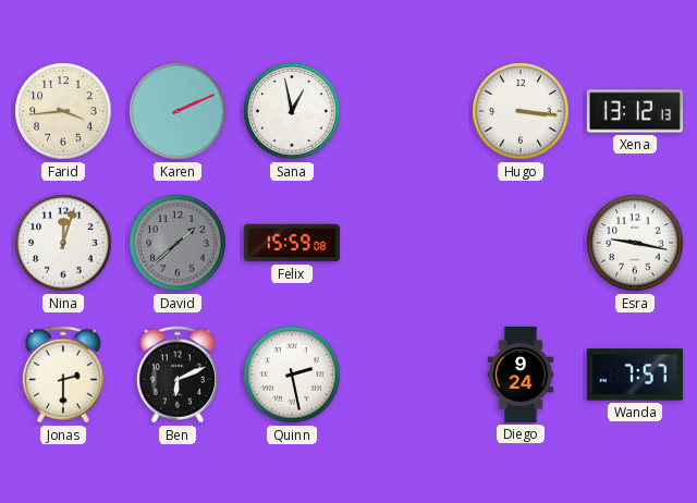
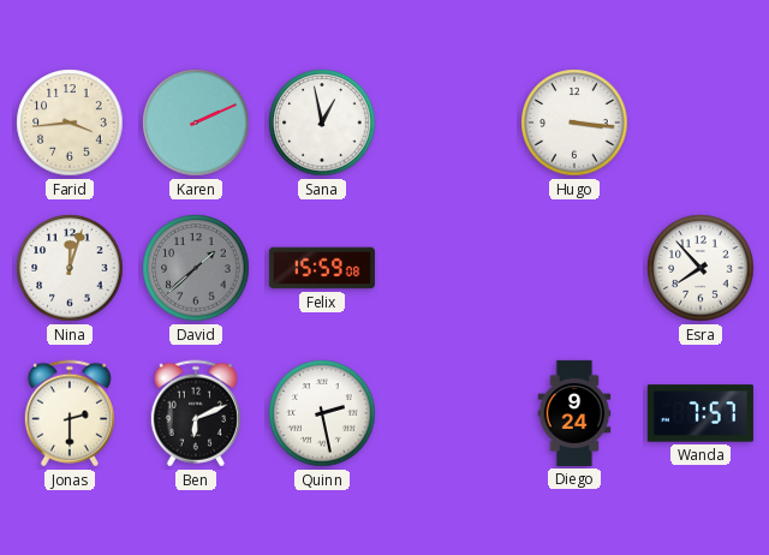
Xena: 13:12 -> none
Esra: 9:17 -> 7:53
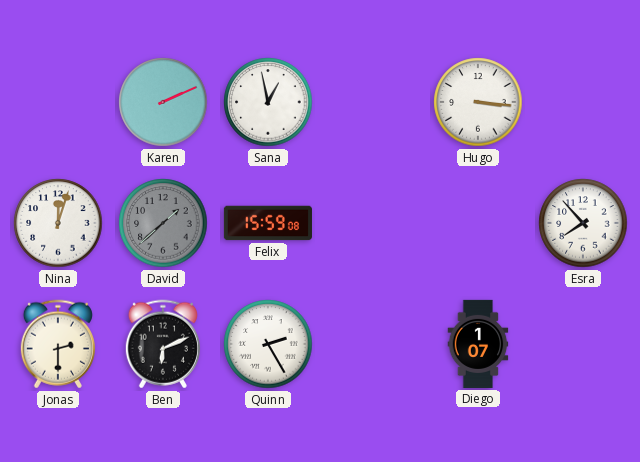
Farid: 3:44 -> none
Quinn: 2:28 -> 2:25
Diego: 9:24 -> 1:07
Wanda: 7:57 -> none
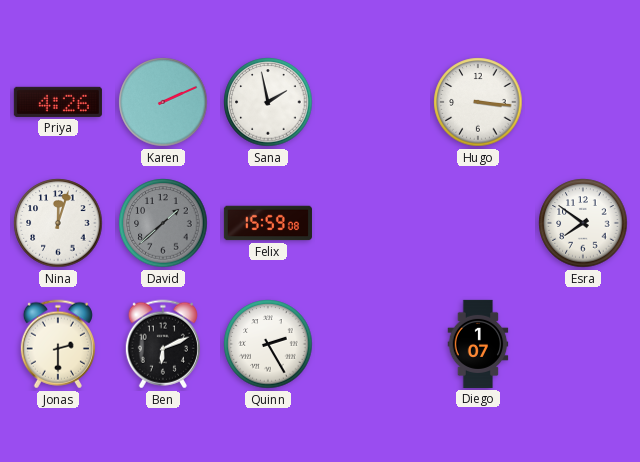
Priya: none -> 4:26
Sana: 12:58 -> 1:58
Esra: 7:53 -> 7:51
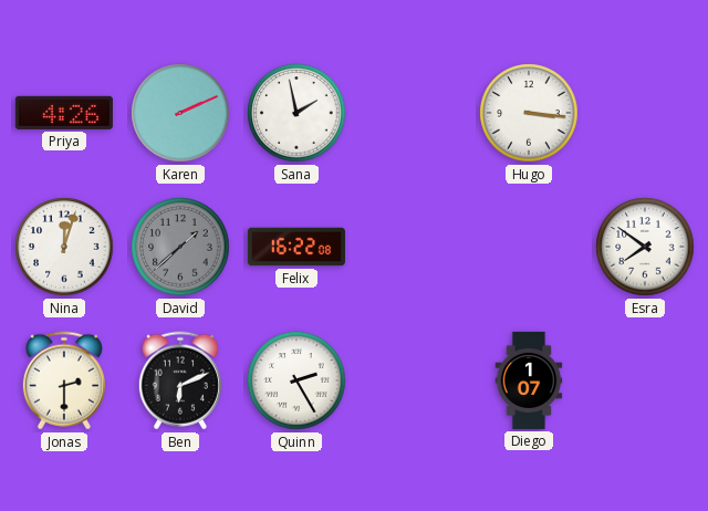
Felix: 15:59 -> 16:22
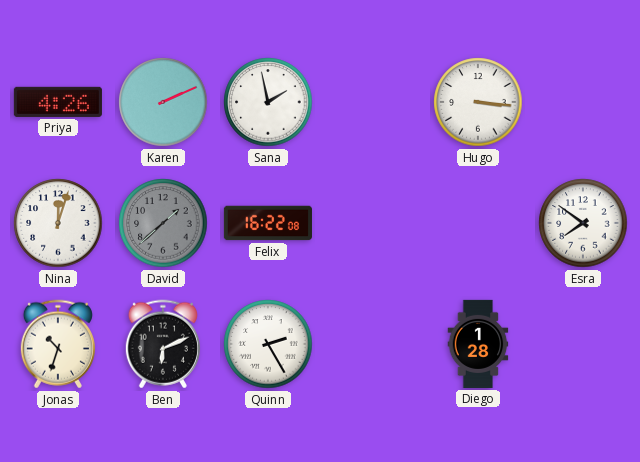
Jonas: 2:30 -> 10:33
Diego: 1:07 -> 1:28
